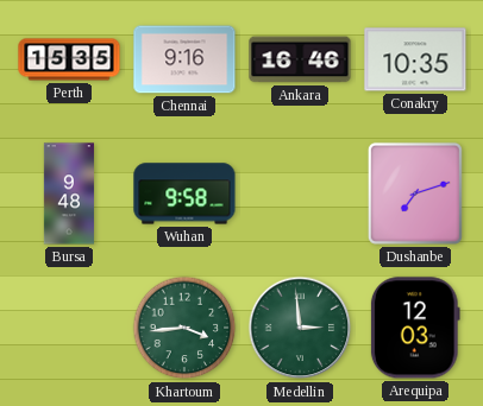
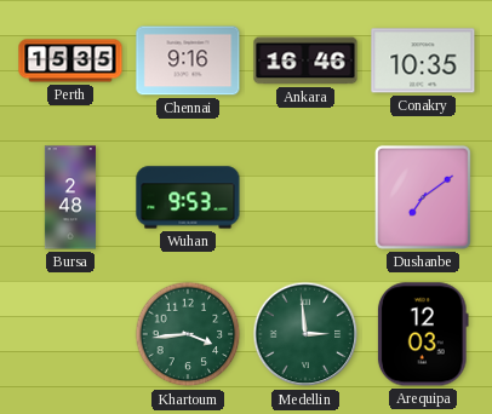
Bursa: 9:48 -> 2:48
Wuhan: 9:58 -> 9:53
Dushanbe: 7:12 -> 7:09
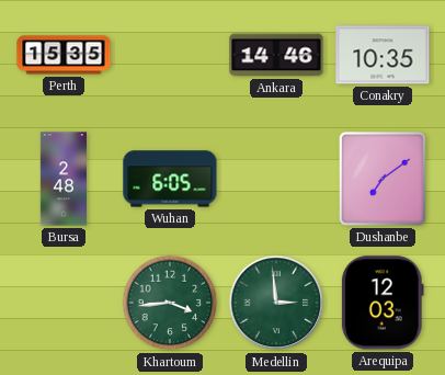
Chennai: 9:16 -> none
Ankara: 16:46 -> 14:46
Wuhan: 9:53 -> 6:05
